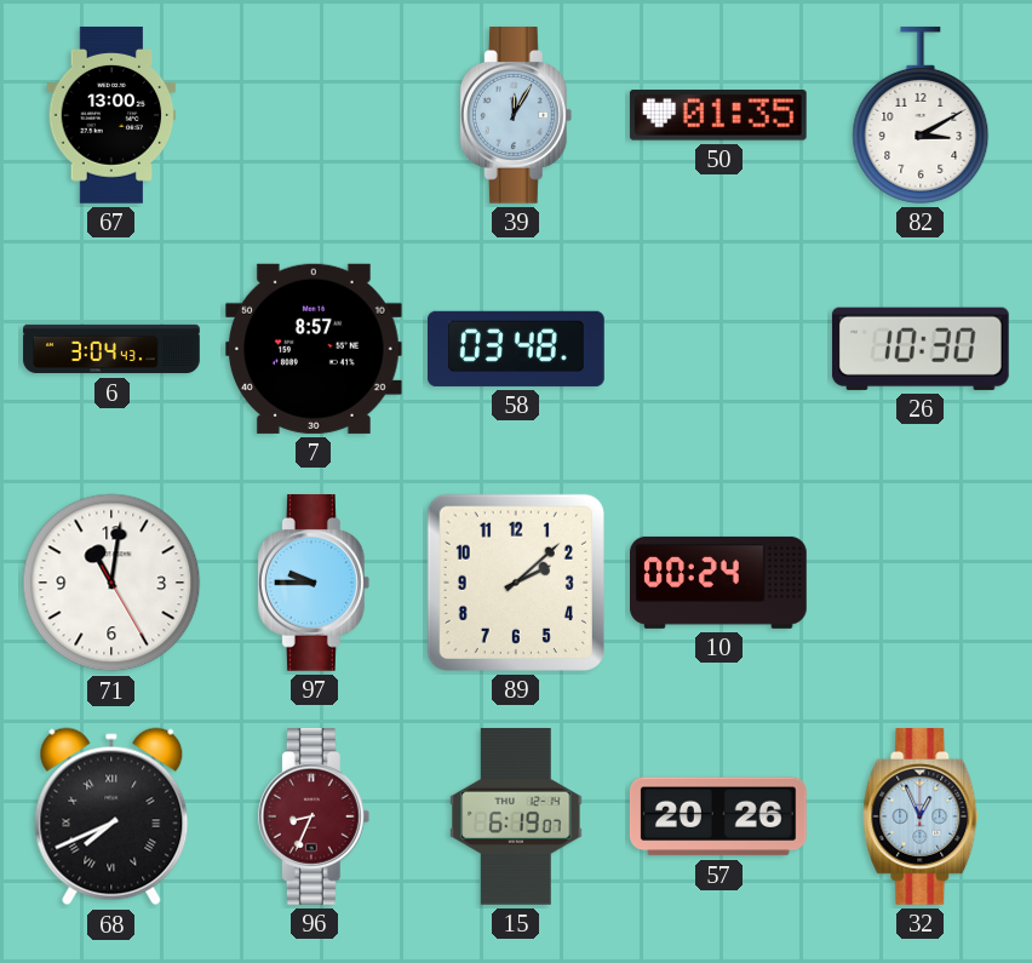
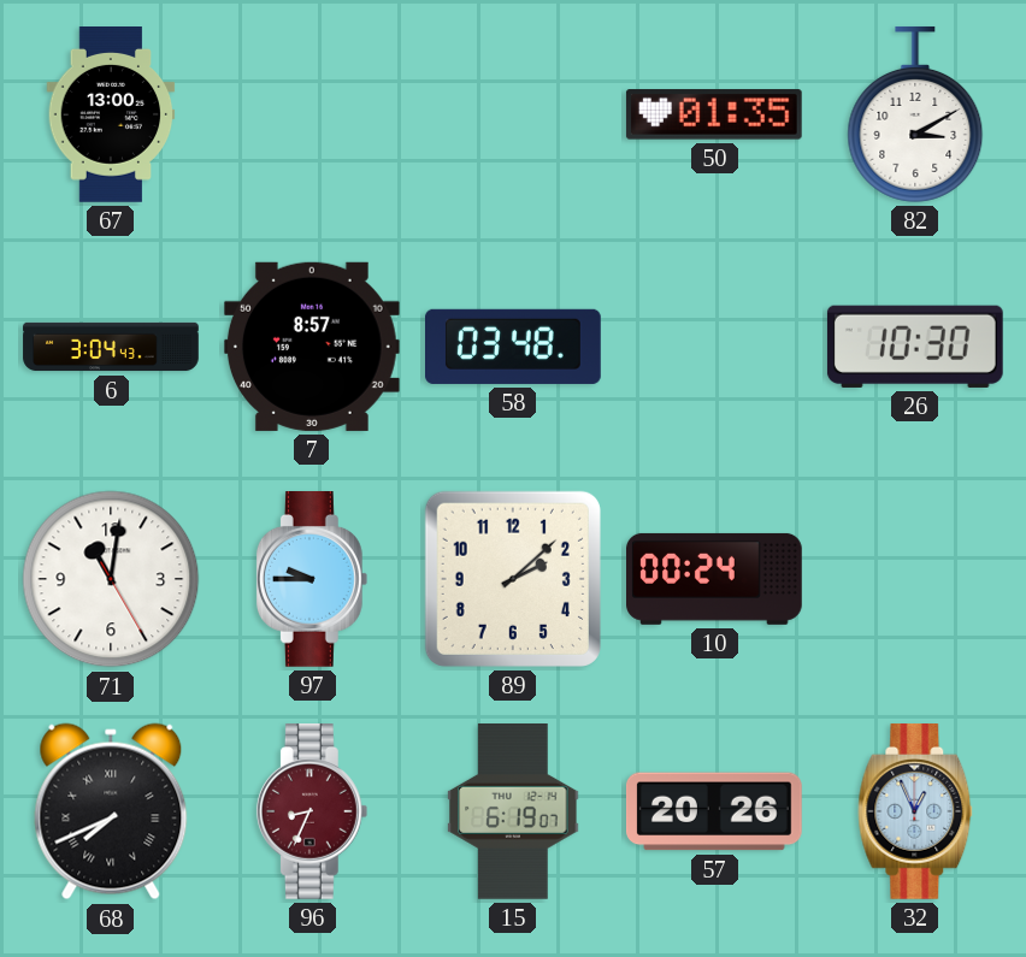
39: 12:05 -> none
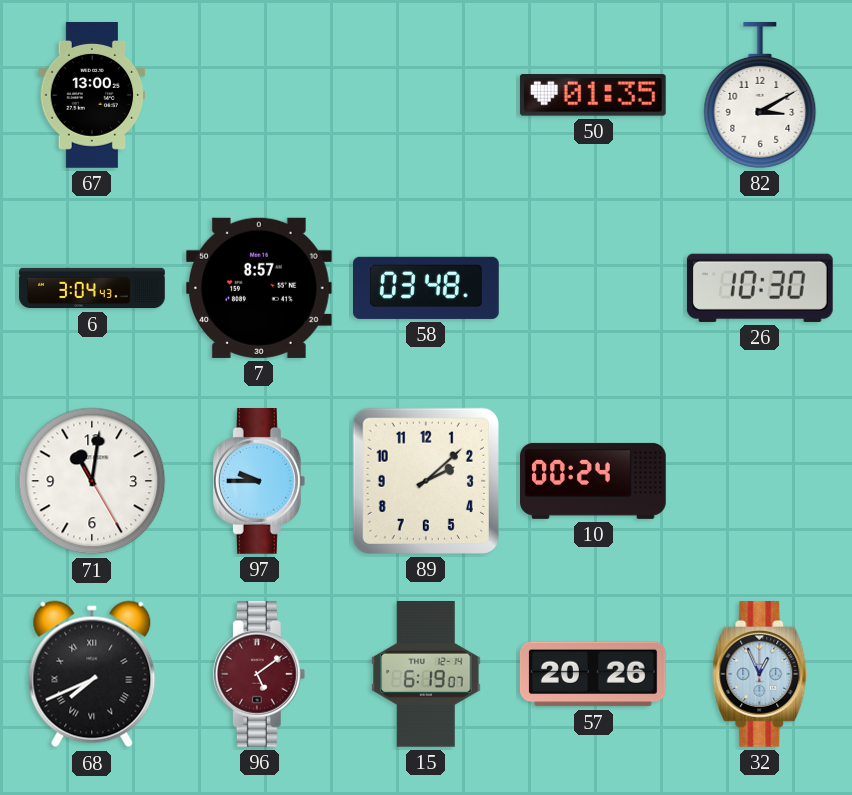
96: 8:34 -> 5:09
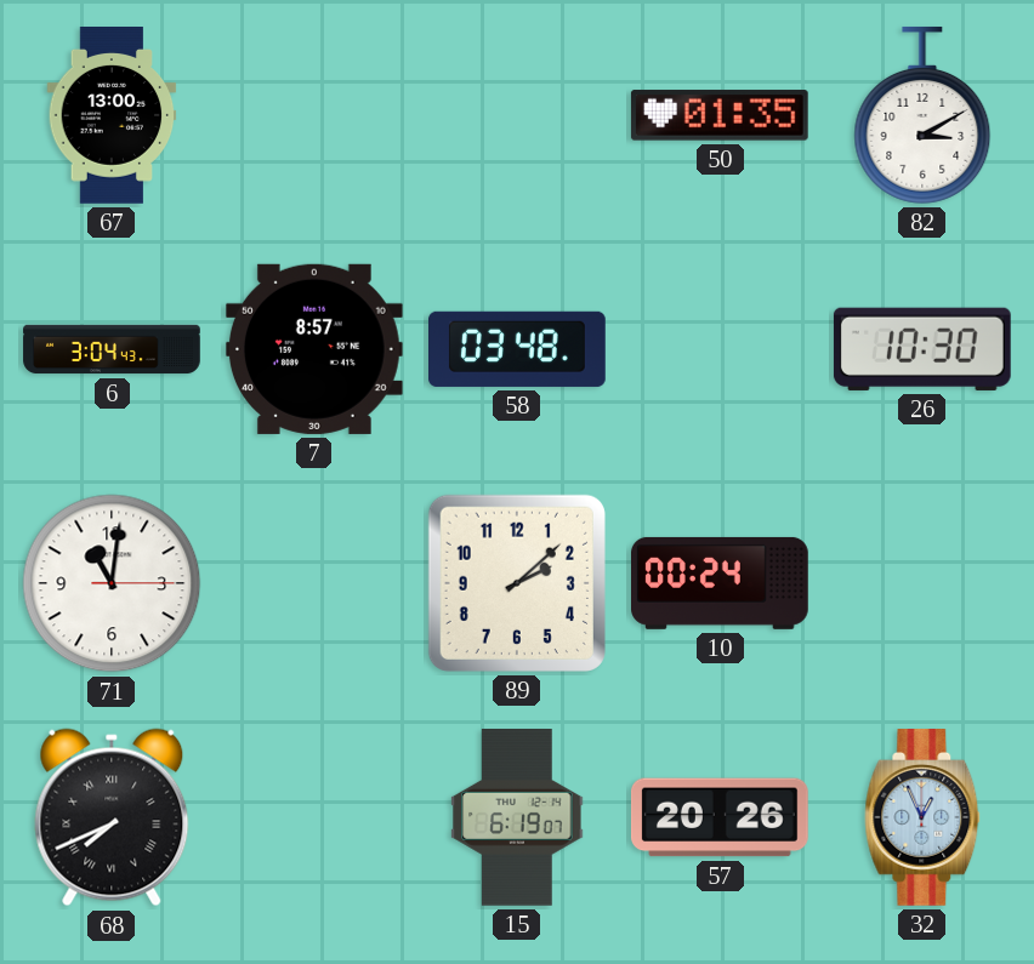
71: 11:01:25 -> 11:01:15
97: 9:45 -> none
96: 5:09 -> none
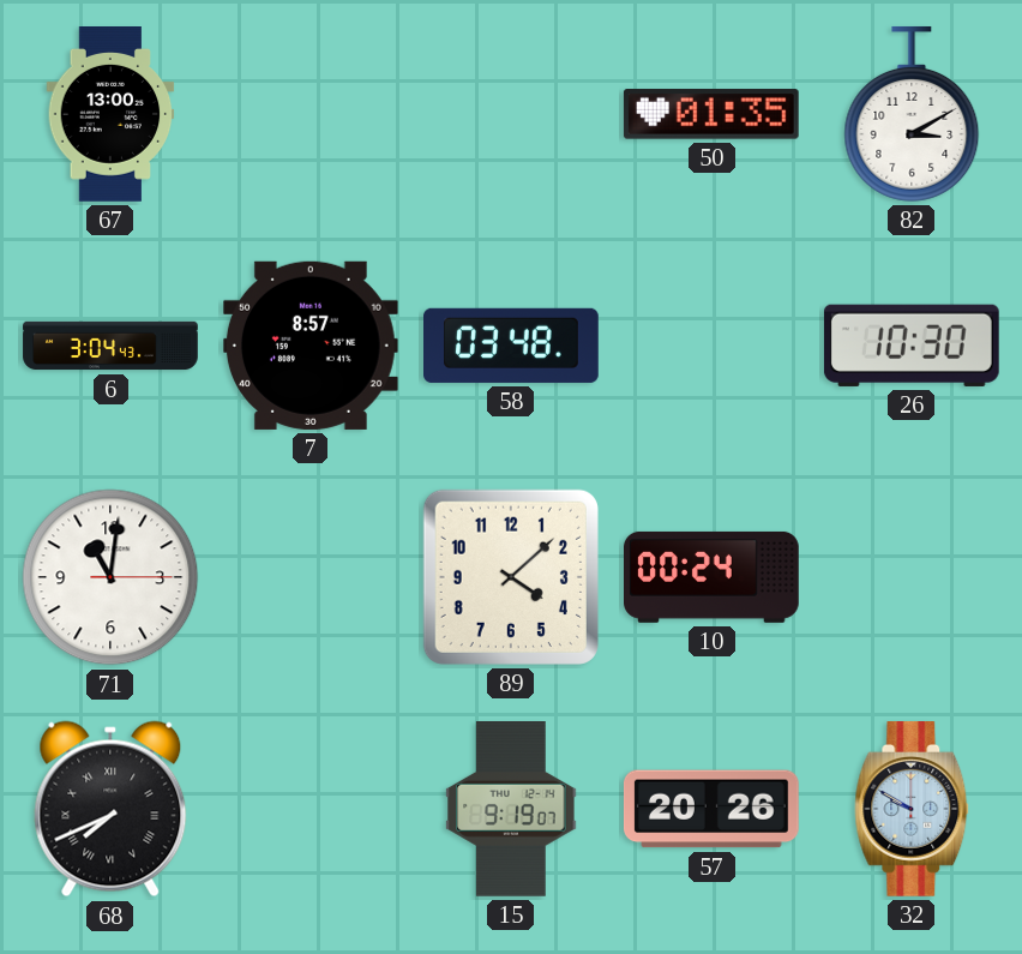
89: 2:08 -> 4:08
15: 6:19 -> 9:19
32: 12:56 -> 9:50
